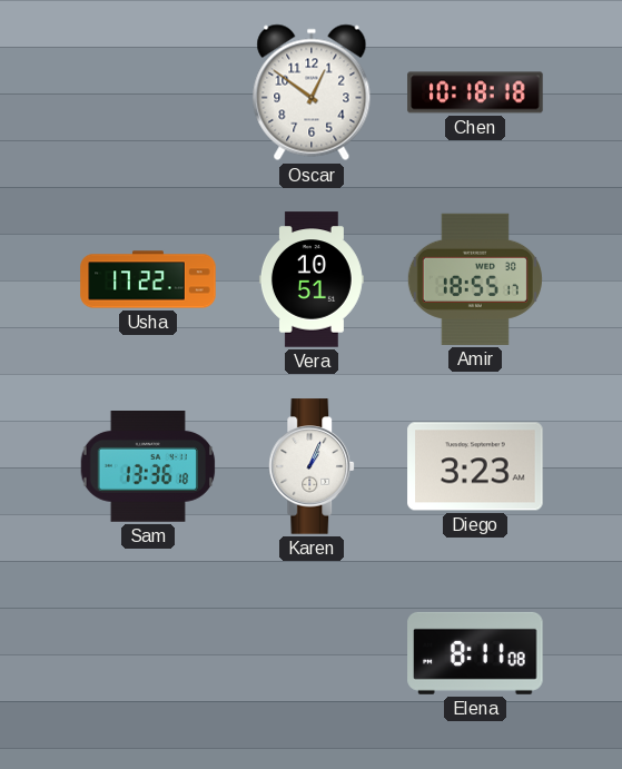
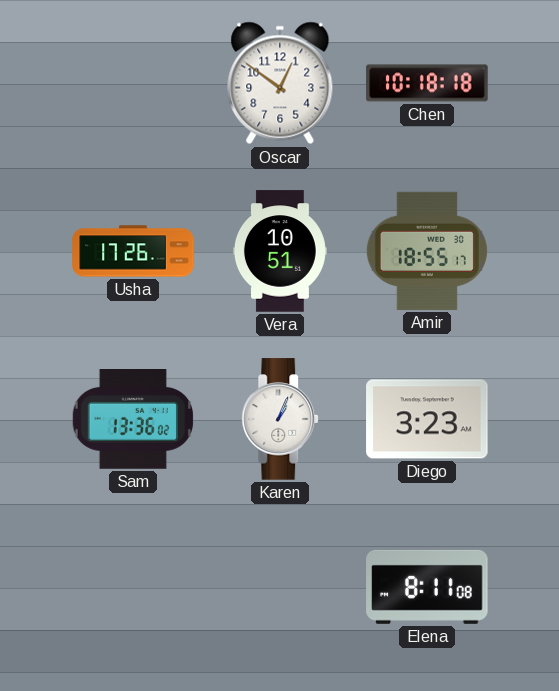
Usha: 17:22 -> 17:26
Sam: 13:36:18 -> 13:36:02
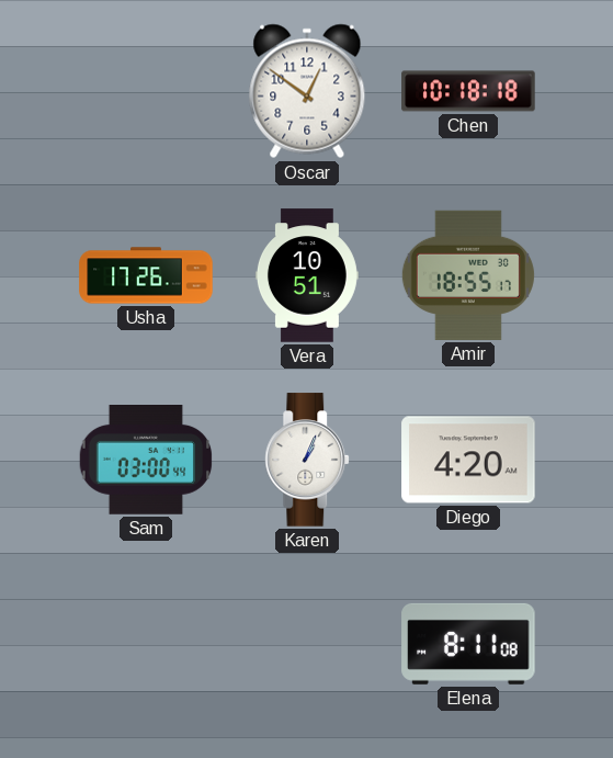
Sam: 13:36 -> 03:00
Diego: 3:23 -> 4:20
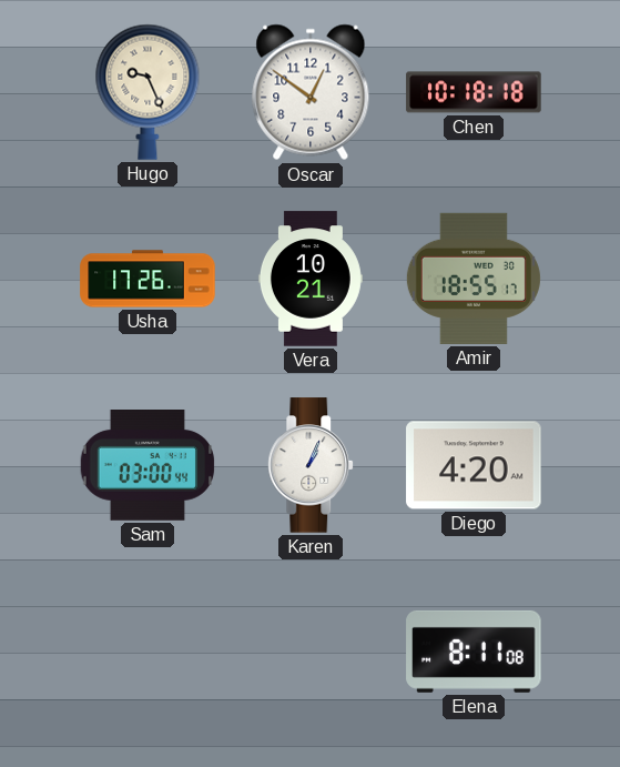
Hugo: none -> 9:26
Vera: 10:51 -> 10:21
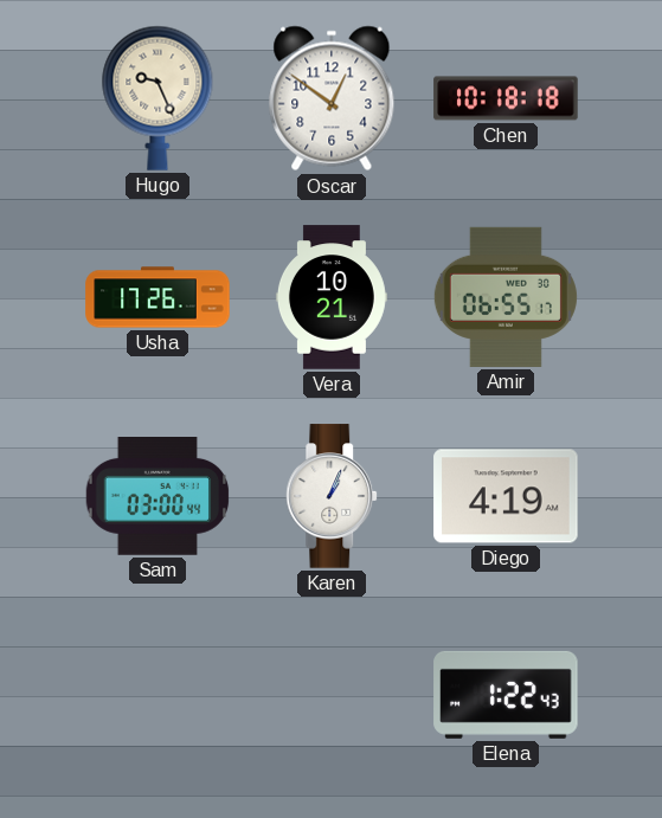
Amir: 18:55 -> 06:55
Diego: 4:20 -> 4:19
Elena: 8:11 -> 1:22
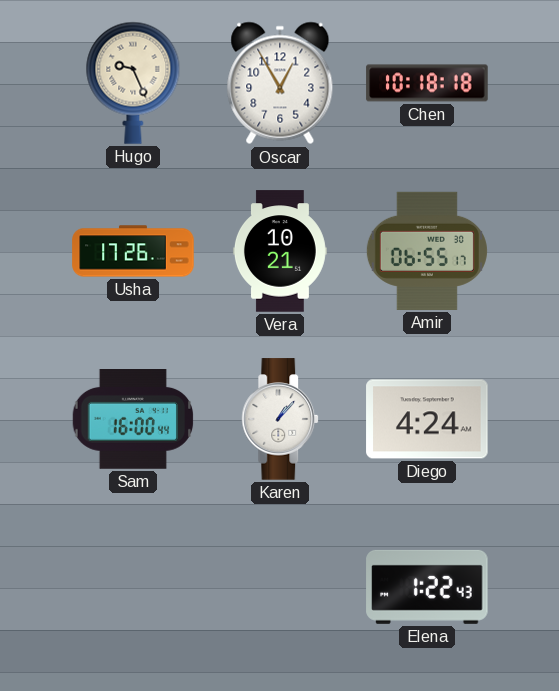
Oscar: 12:51 -> 12:55
Sam: 03:00 -> 16:00
Karen: 1:04 -> 1:07
Diego: 4:19 -> 4:24
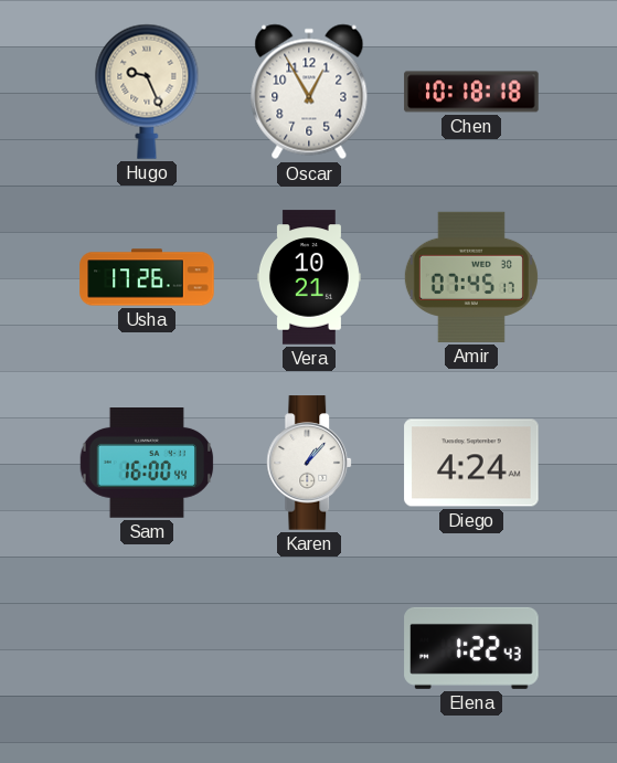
Amir: 06:55 -> 07:45
